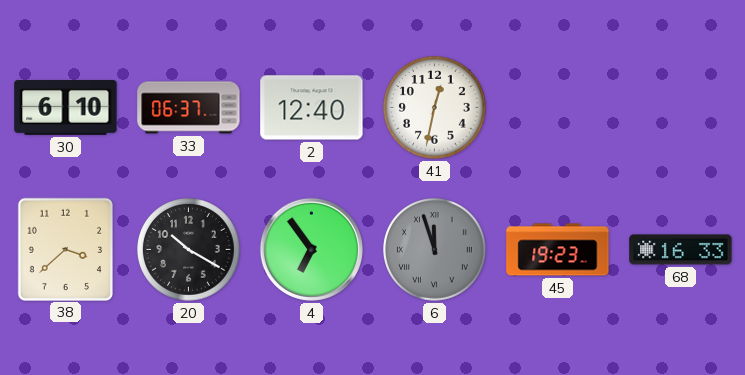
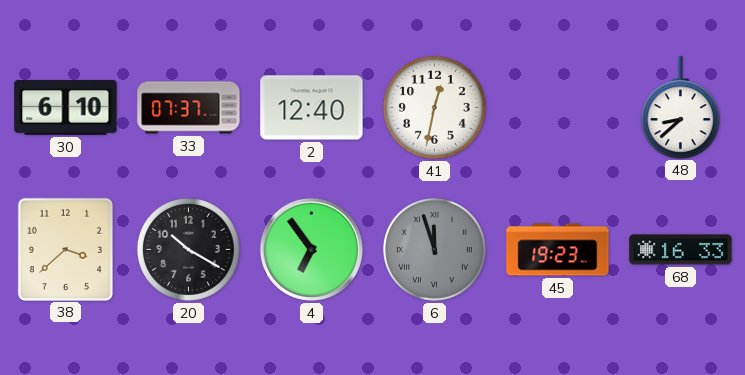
33: 06:37 -> 07:37
48: none -> 8:38
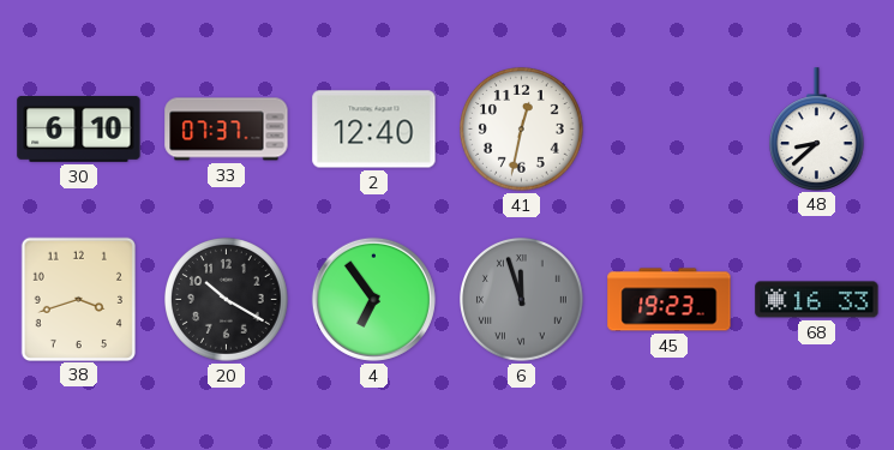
38: 3:38 -> 3:42
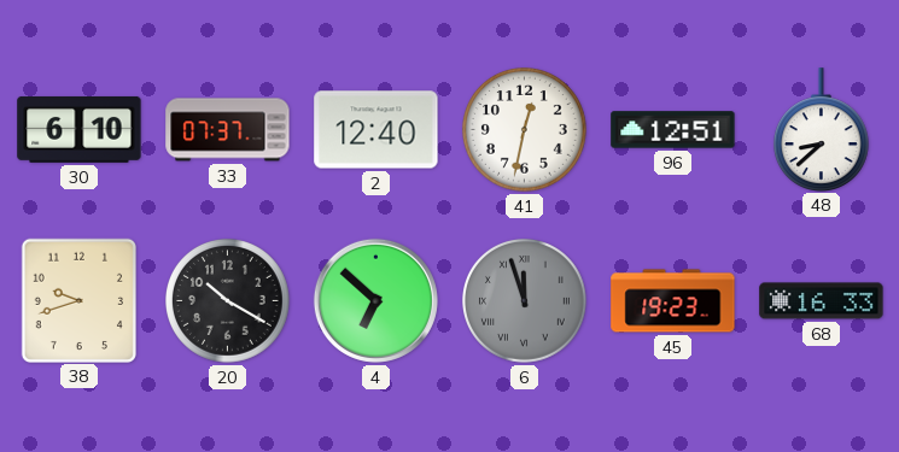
96: none -> 12:51
38: 3:42 -> 9:42
4: 6:54 -> 6:52
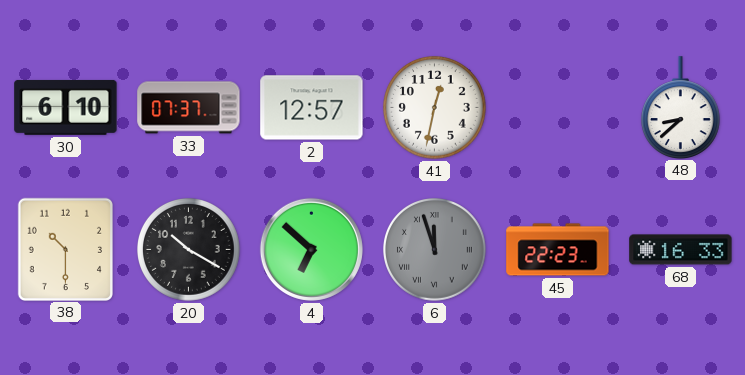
2: 12:40 -> 12:57
96: 12:51 -> none
38: 9:42 -> 10:30
45: 19:23 -> 22:23
